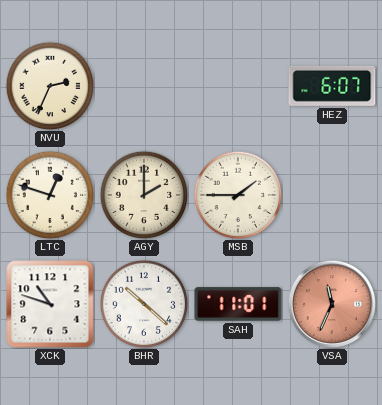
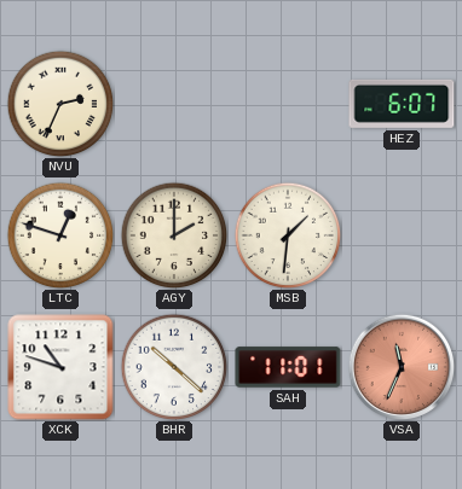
MSB: 1:45 -> 1:31
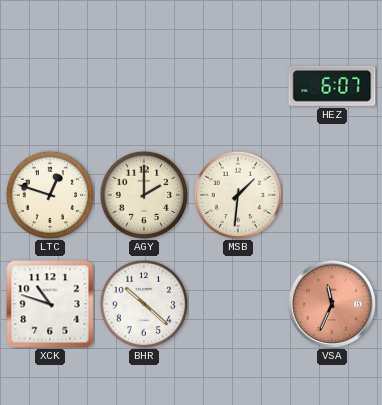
NVU: 2:34 -> none
SAH: 11:01 -> none
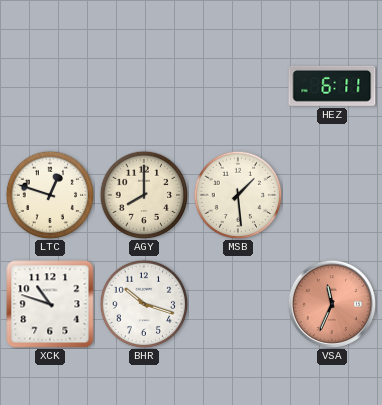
HEZ: 6:07 -> 6:11
AGY: 2:00 -> 8:00
MSB: 1:31 -> 1:29
BHR: 10:22 -> 10:18
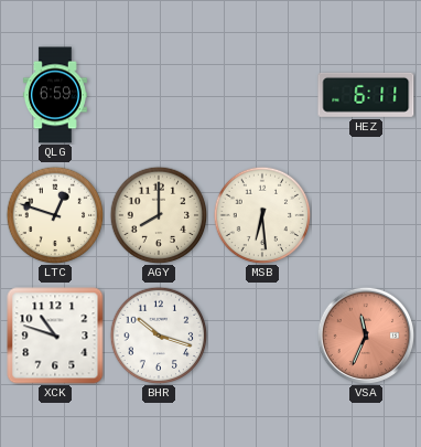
QLG: none -> 6:59
MSB: 1:29 -> 6:29
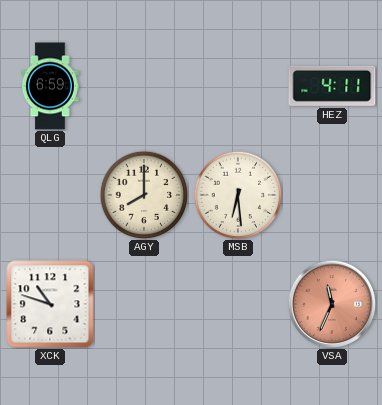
HEZ: 6:11 -> 4:11
LTC: 12:48 -> none
BHR: 10:18 -> none
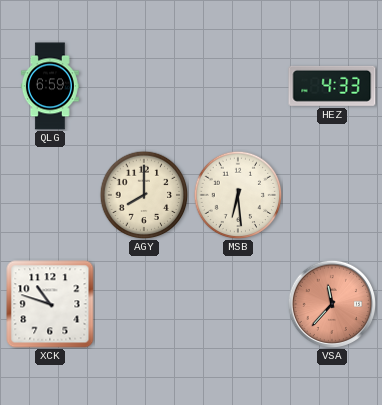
HEZ: 4:11 -> 4:33
VSA: 11:34 -> 11:37
